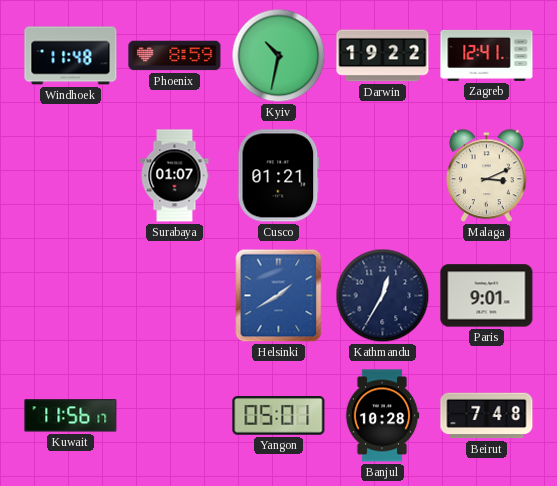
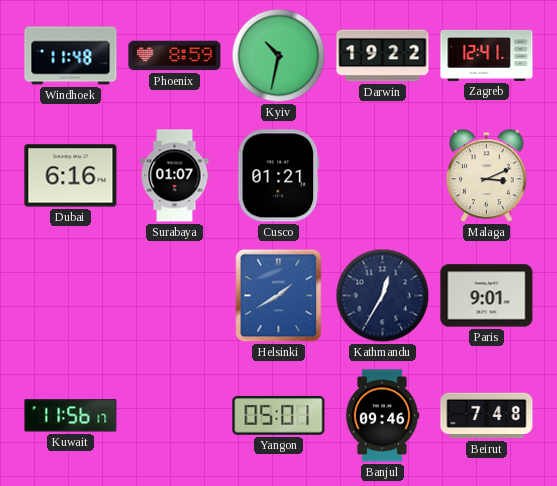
Dubai: none -> 6:16
Banjul: 10:28 -> 09:46
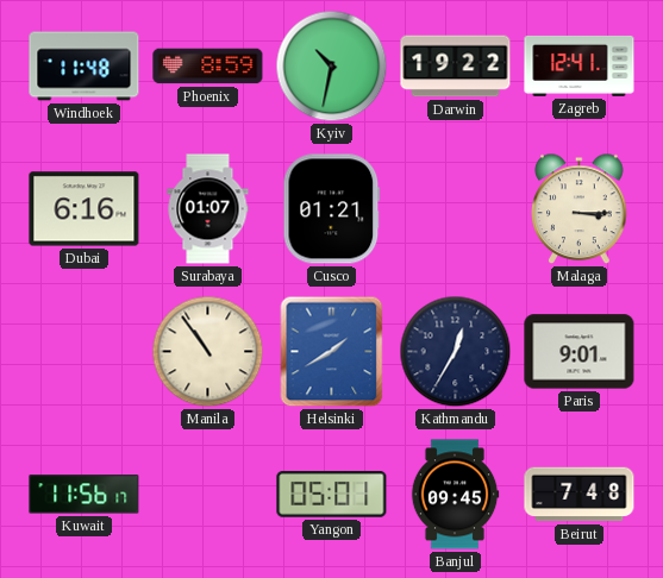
Malaga: 3:11 -> 3:15
Manila: none -> 10:54
Banjul: 09:46 -> 09:45
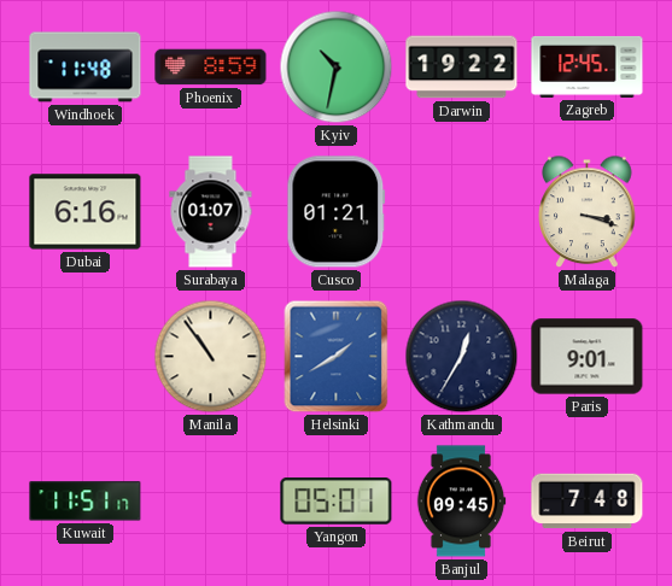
Zagreb: 12:41 -> 12:45
Malaga: 3:15 -> 3:18
Kuwait: 11:56 -> 11:51
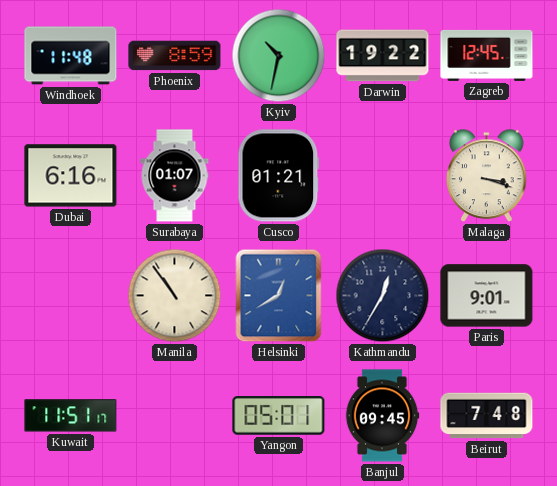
Helsinki: 1:40 -> 12:40
